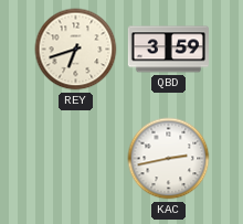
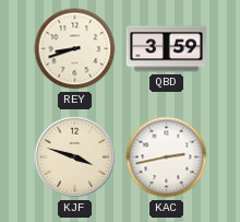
REY: 6:42 -> 8:42
KJF: none -> 3:48
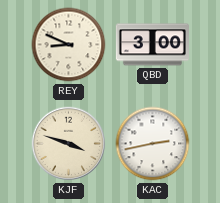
REY: 8:42 -> 8:49
QBD: 3:59 -> 3:00
